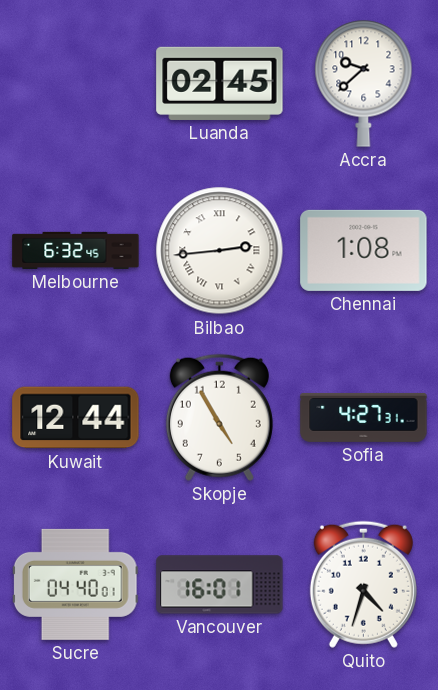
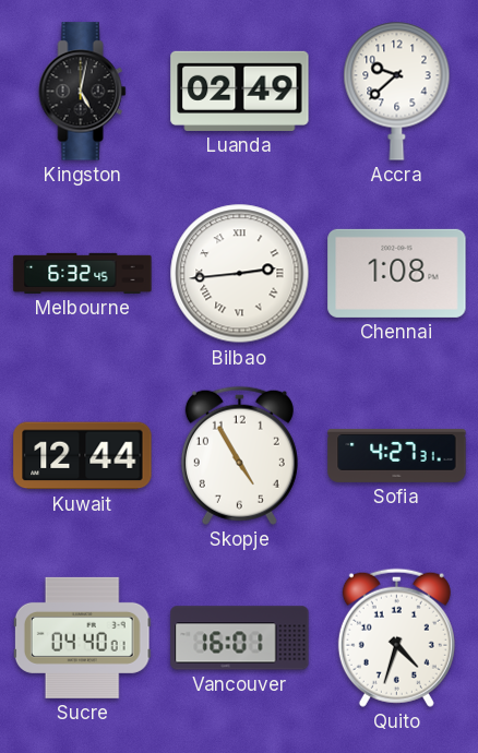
Kingston: none -> 5:02
Luanda: 02:45 -> 02:49
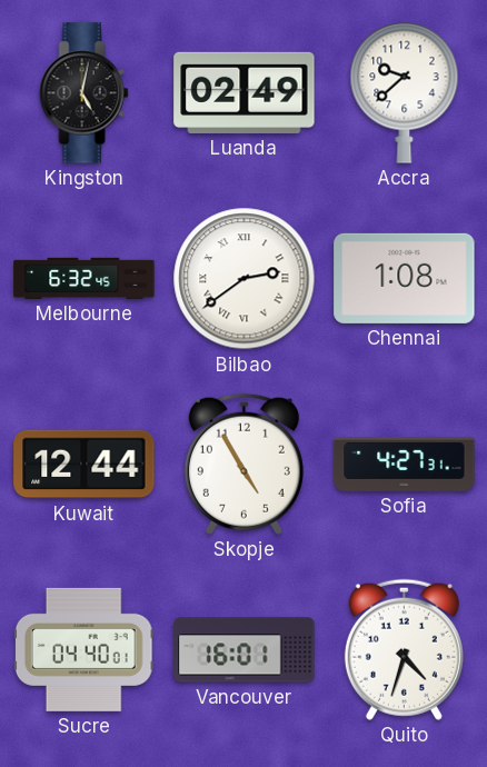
Bilbao: 2:44 -> 2:39
